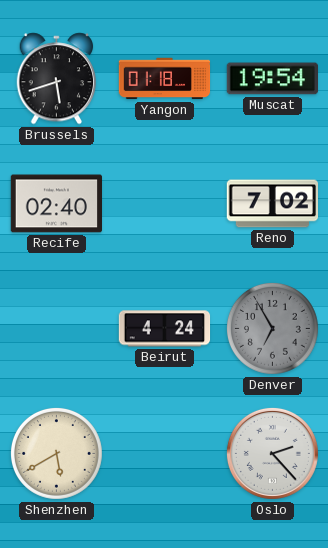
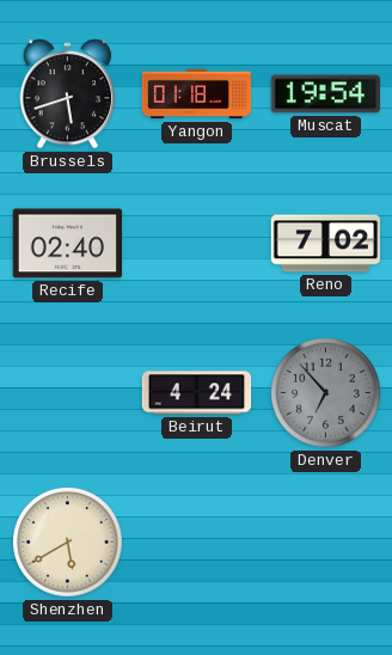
Denver: 6:55 -> 6:53
Oslo: 2:23 -> none
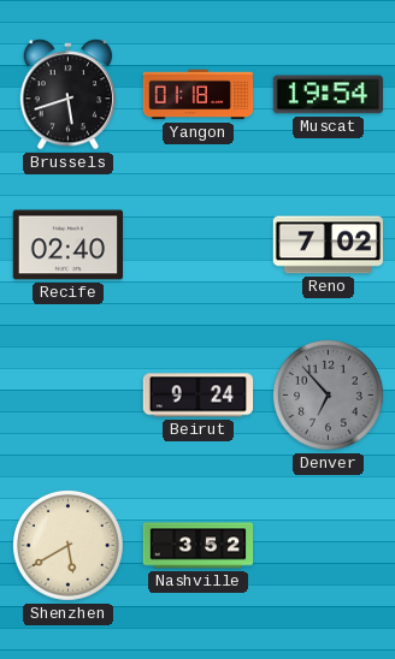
Beirut: 4:24 -> 9:24
Nashville: none -> 3:52
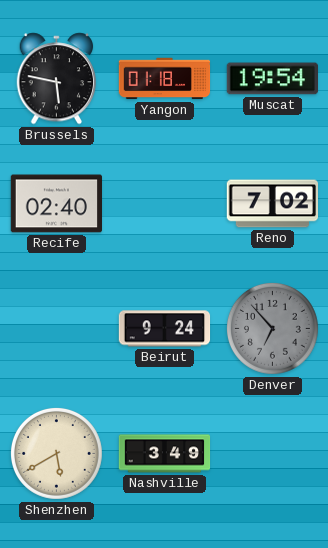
Brussels: 5:42 -> 5:47
Nashville: 3:52 -> 3:49
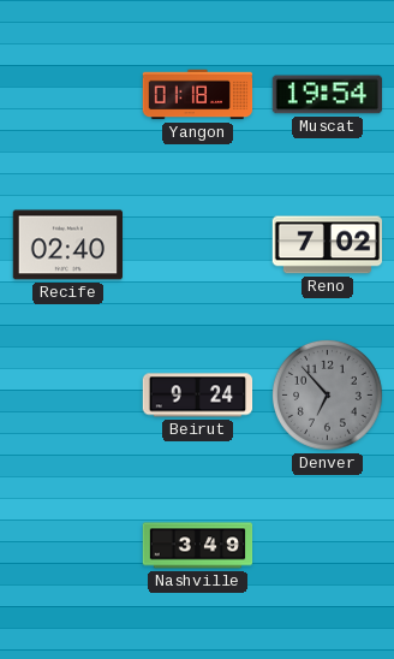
Brussels: 5:47 -> none
Shenzhen: 5:40 -> none
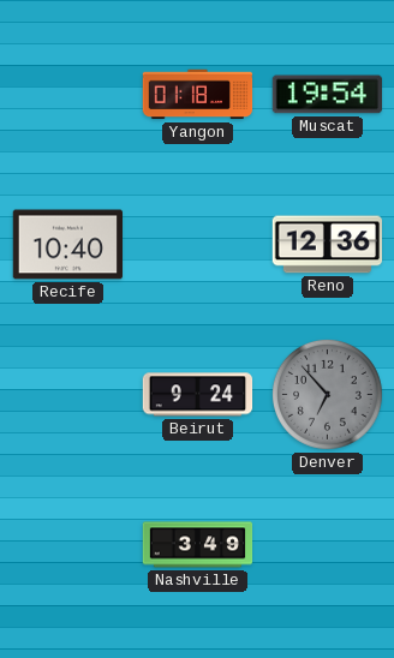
Recife: 02:40 -> 10:40
Reno: 7:02 -> 12:36
